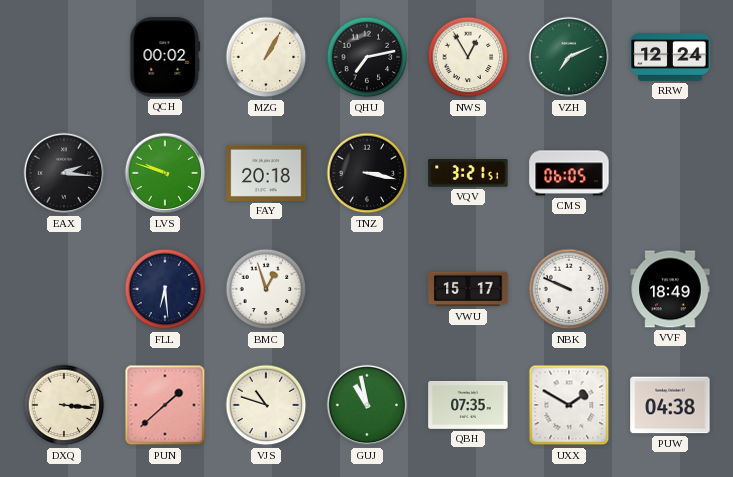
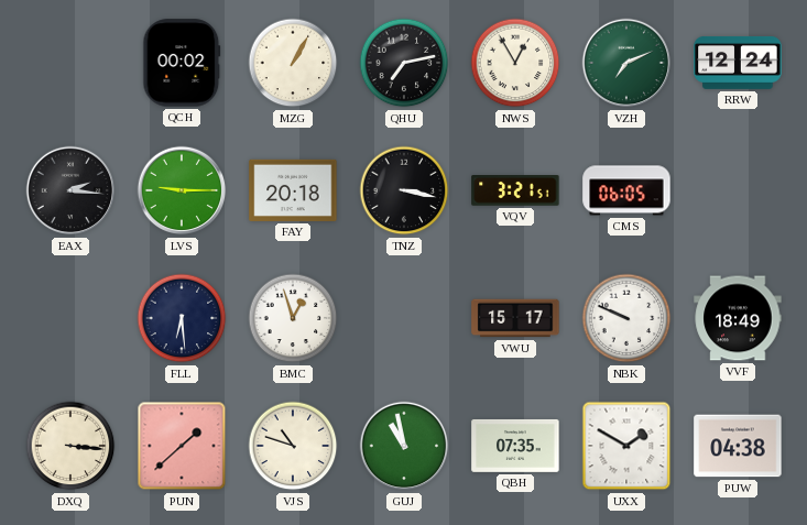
LVS: 9:48 -> 9:15
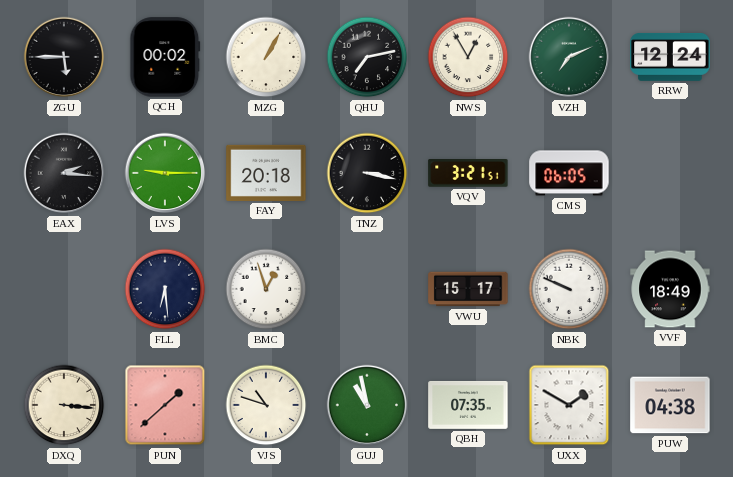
ZGU: none -> 5:45
